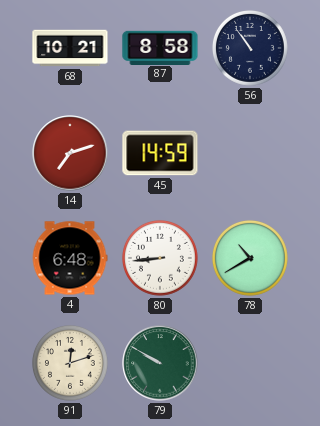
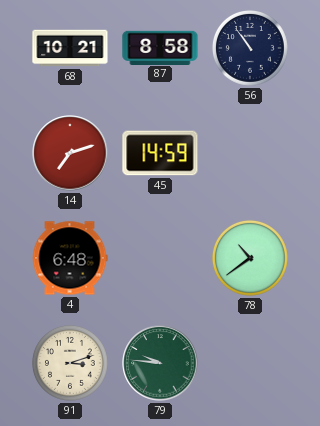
80: 8:44 -> none
78: 10:40 -> 10:39
91: 12:12 -> 3:12
79: 9:50 -> 9:46
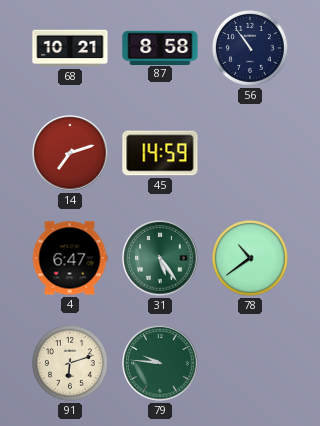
4: 6:48 -> 6:47
31: none -> 5:24
91: 3:12 -> 6:12
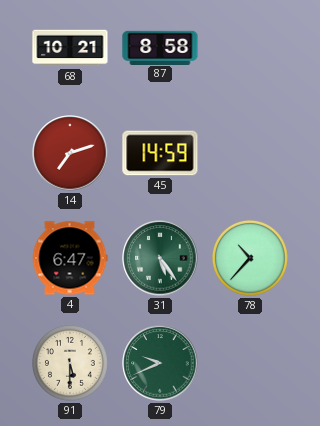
56: 10:54 -> none
78: 10:39 -> 10:37
91: 6:12 -> 5:30
79: 9:46 -> 9:41
